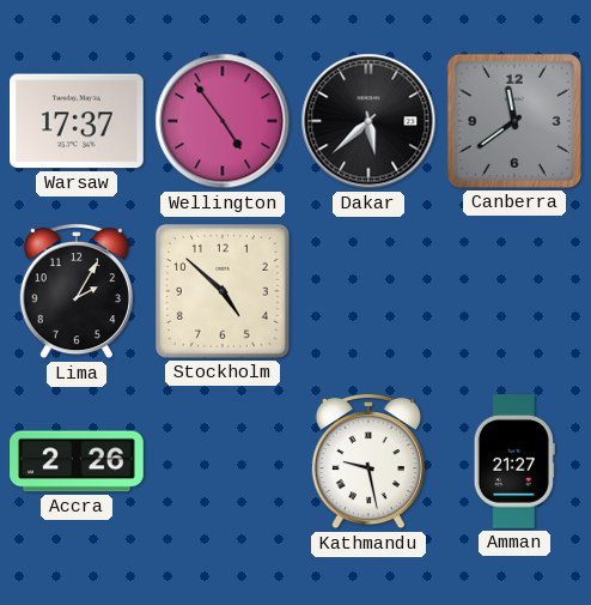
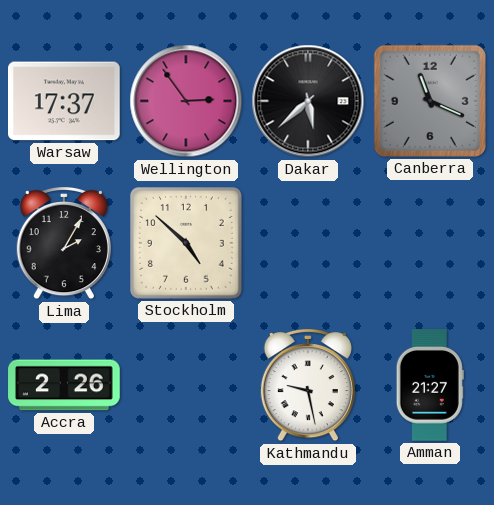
Wellington: 4:54 -> 2:54
Canberra: 11:39 -> 11:19
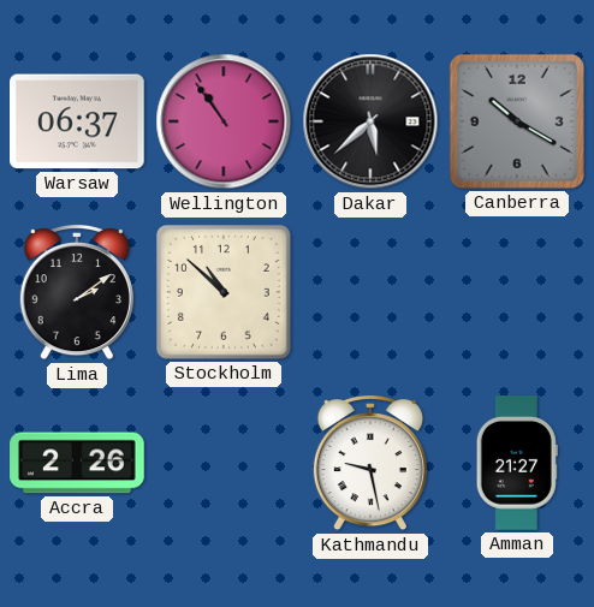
Warsaw: 17:37 -> 06:37
Wellington: 2:54 -> 10:54
Canberra: 11:19 -> 10:20
Lima: 2:05 -> 2:09
Stockholm: 4:52 -> 10:52
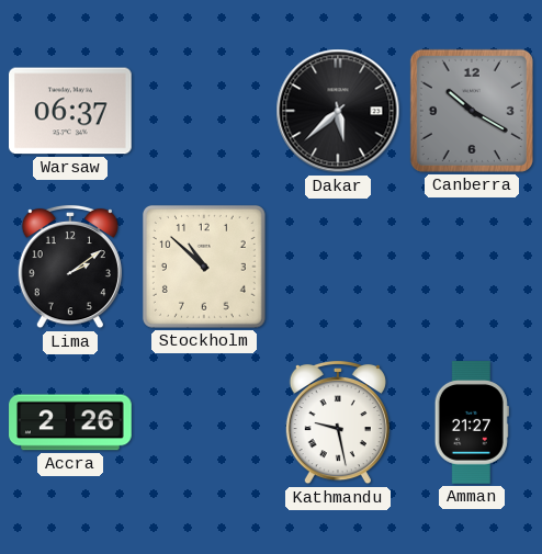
Wellington: 10:54 -> none
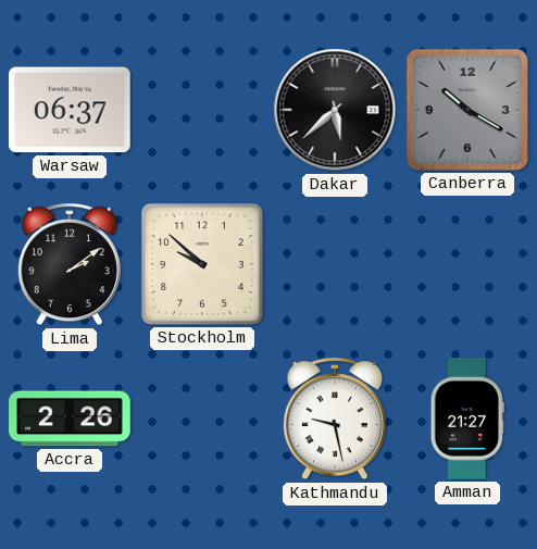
Stockholm: 10:52 -> 9:52
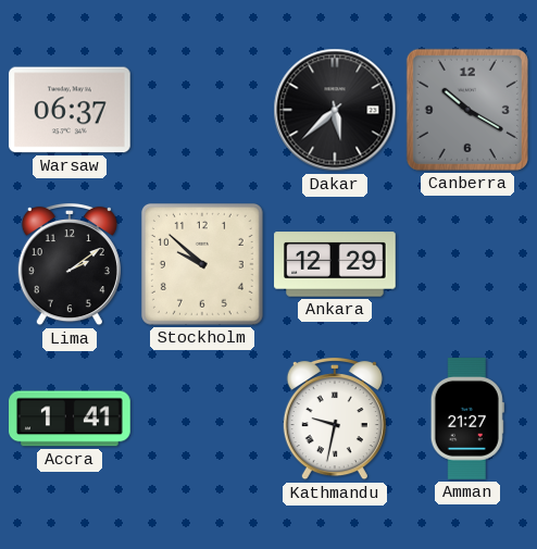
Ankara: none -> 12:29
Accra: 2:26 -> 1:41
Kathmandu: 9:28 -> 9:32
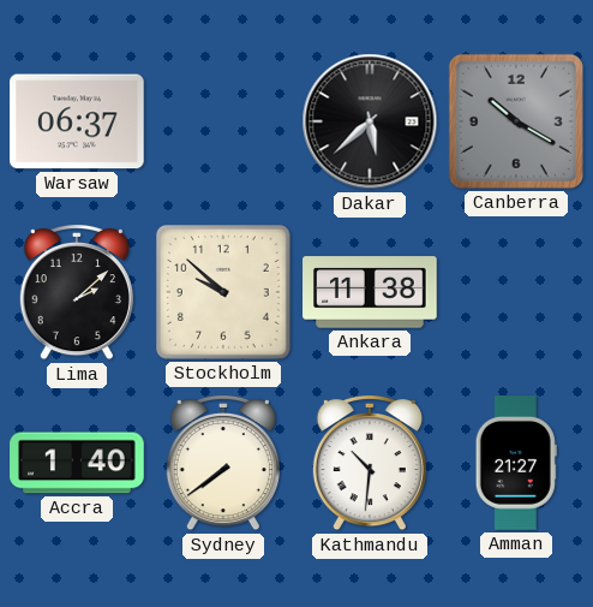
Lima: 2:09 -> 2:08
Ankara: 12:29 -> 11:38
Accra: 1:41 -> 1:40
Sydney: none -> 7:39
Kathmandu: 9:32 -> 10:31
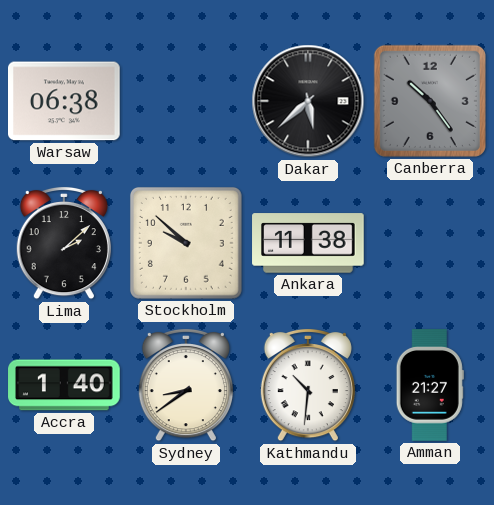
Warsaw: 06:37 -> 06:38
Canberra: 10:20 -> 10:24
Sydney: 7:39 -> 8:39
